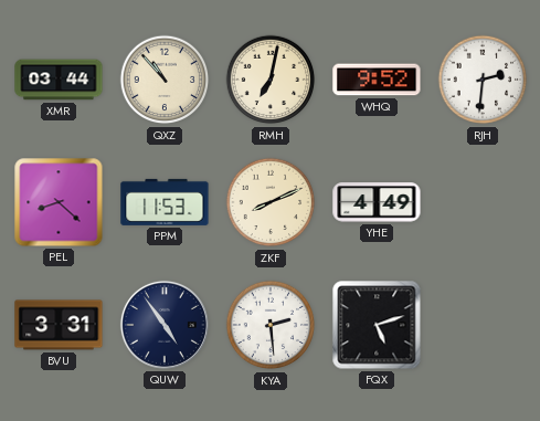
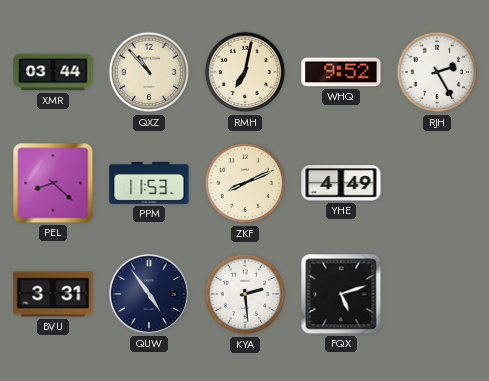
RJH: 2:31 -> 2:25
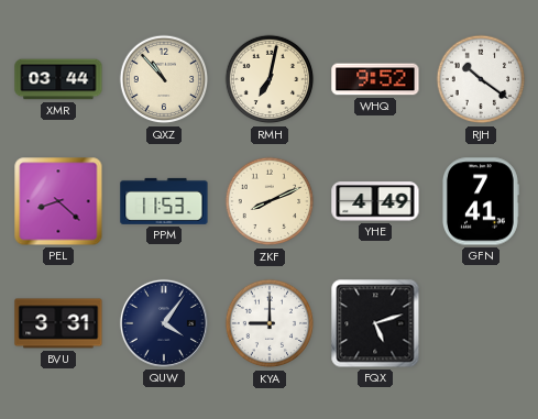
RJH: 2:25 -> 10:21
GFN: none -> 7:41
QUW: 4:54 -> 4:06
KYA: 2:29 -> 9:00
